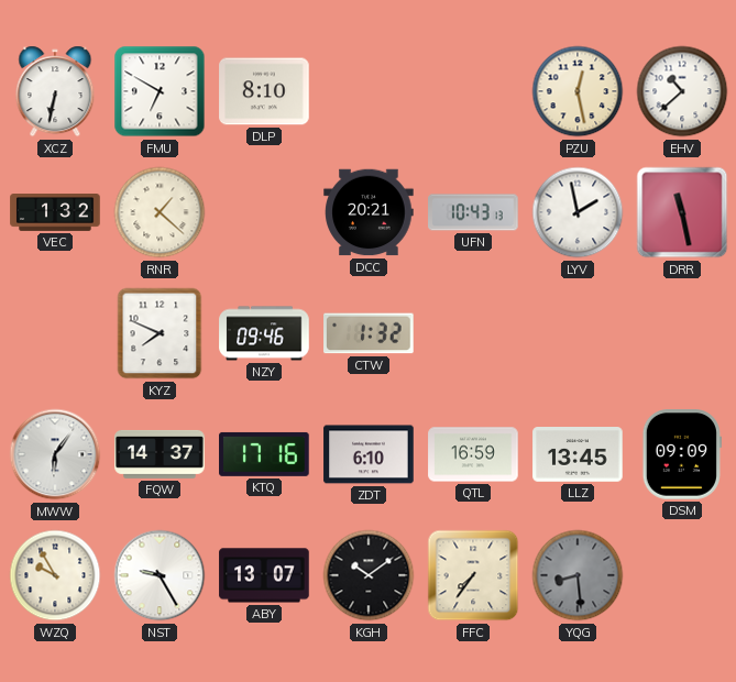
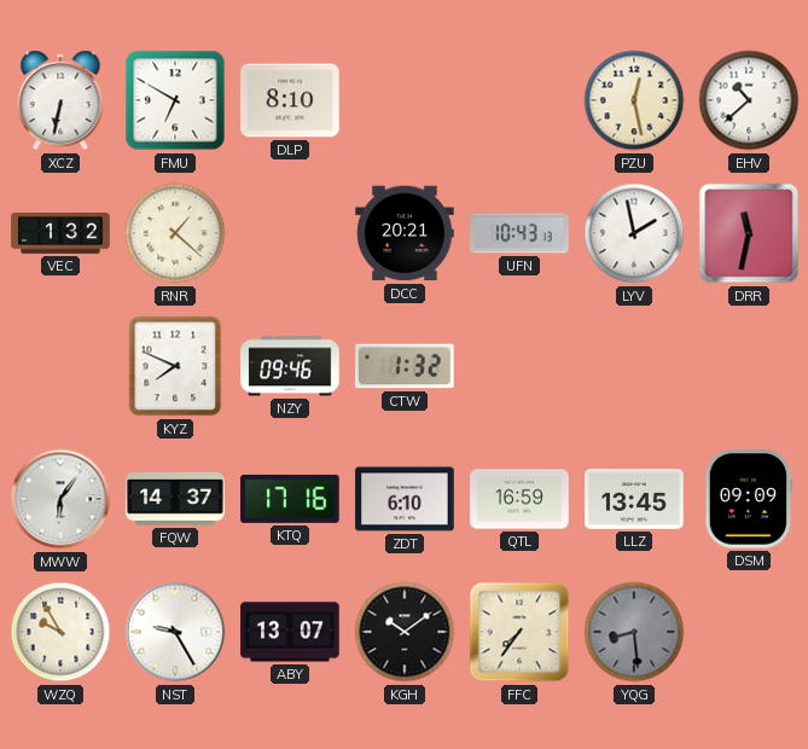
DRR: 11:28 -> 11:32
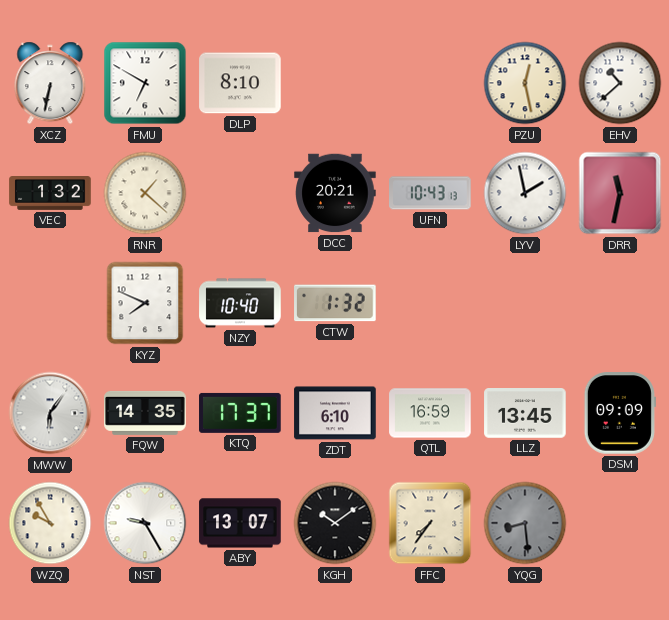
NZY: 09:46 -> 10:40
FQW: 14:37 -> 14:35
KTQ: 17:16 -> 17:37
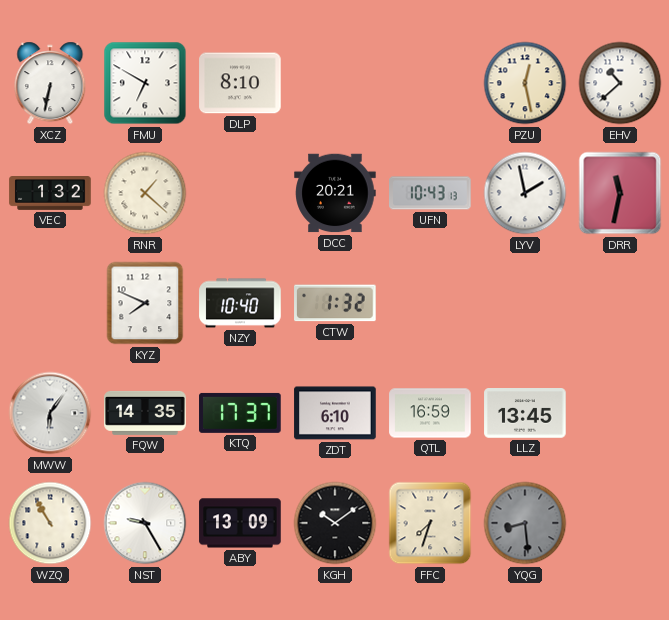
DSM: 09:09 -> none
WZQ: 9:55 -> 10:55
ABY: 13:07 -> 13:09
FFC: 7:36 -> 7:33
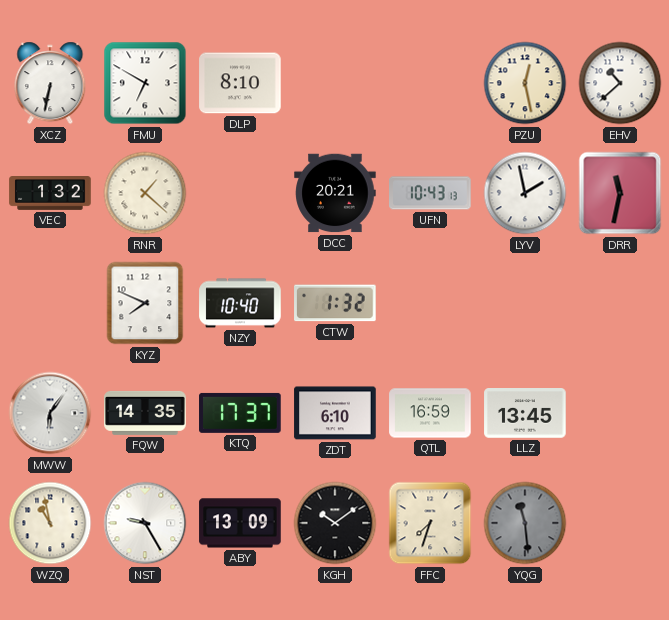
WZQ: 10:55 -> 10:58
YQG: 8:29 -> 11:29
